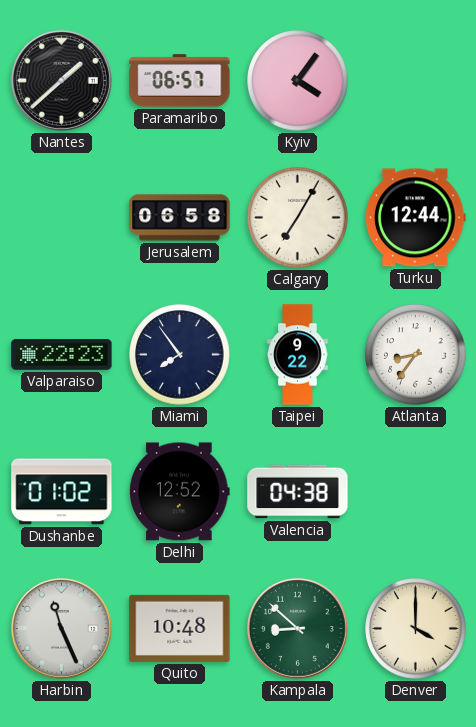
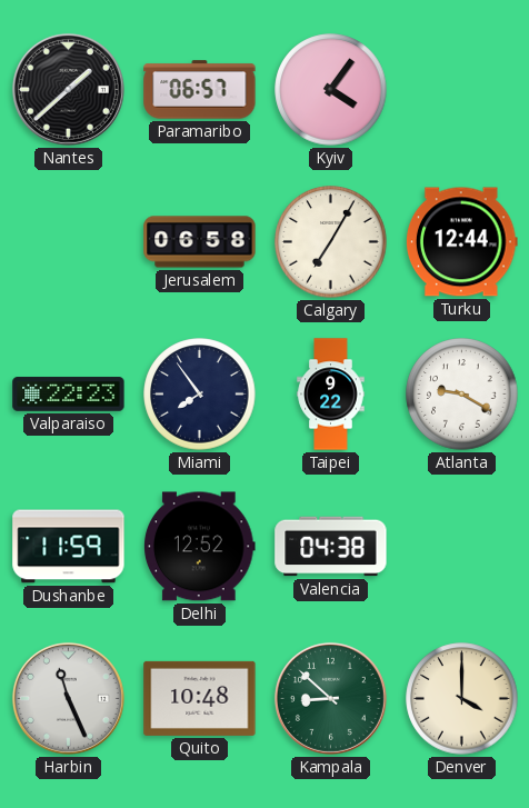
Atlanta: 8:36 -> 9:20
Dushanbe: 01:02 -> 11:59
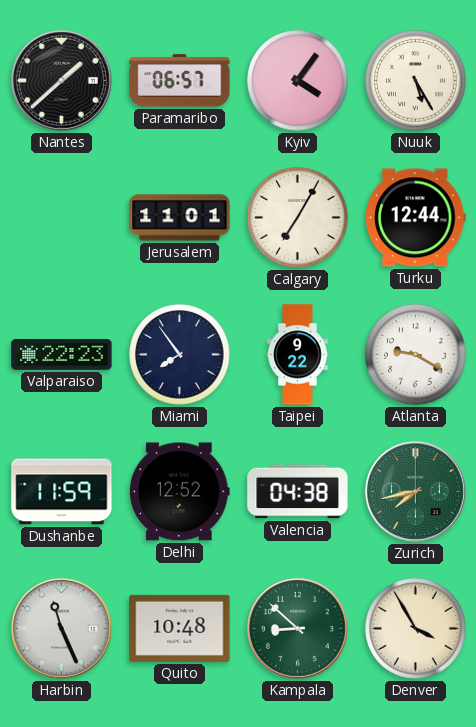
Nuuk: none -> 5:25
Jerusalem: 06:58 -> 11:01
Zurich: none -> 7:43
Denver: 4:00 -> 3:55
